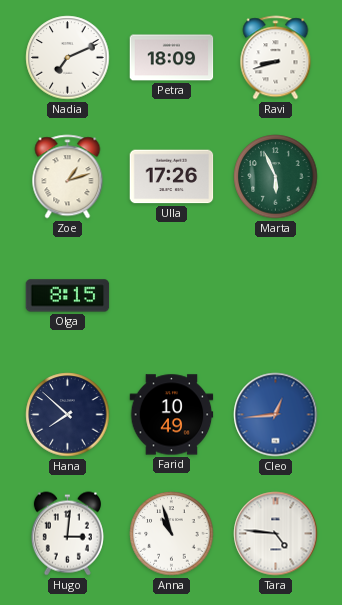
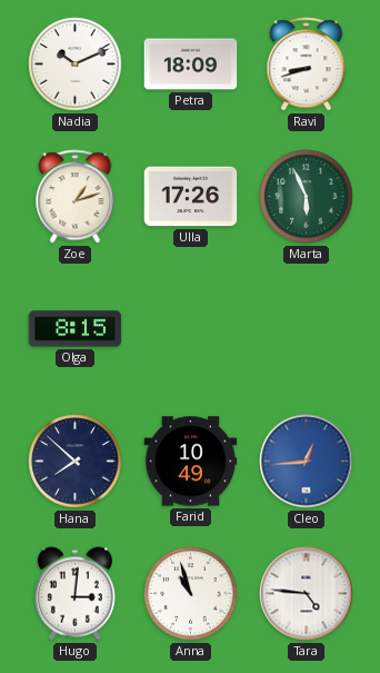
Nadia: 7:11 -> 10:11
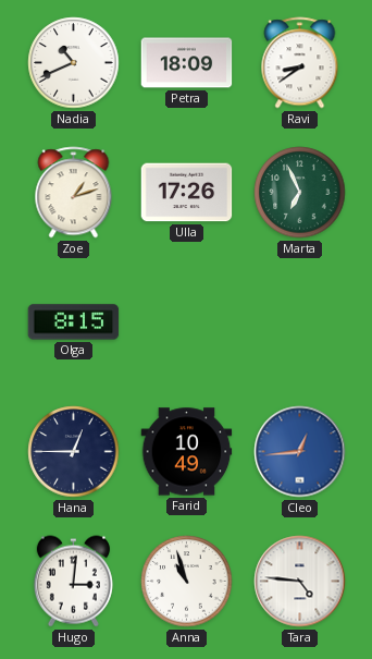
Nadia: 10:11 -> 10:41
Ravi: 8:42 -> 8:39
Marta: 5:56 -> 6:56
Hana: 7:52 -> 12:45
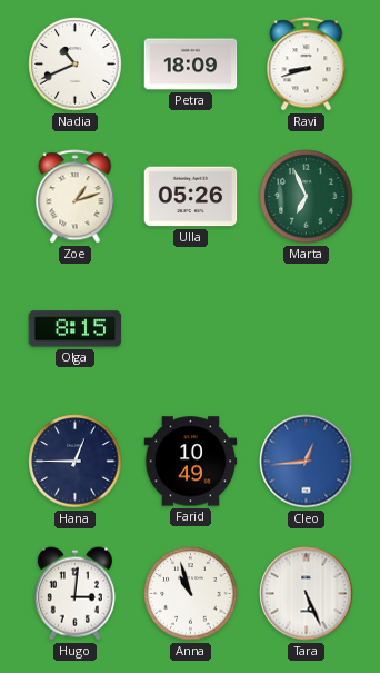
Ravi: 8:39 -> 8:42
Ulla: 17:26 -> 05:26
Tara: 4:46 -> 5:26
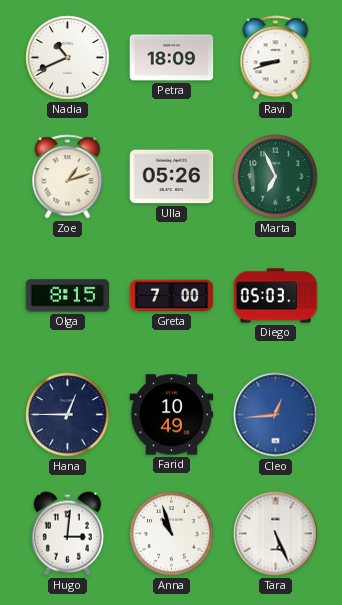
Greta: none -> 7:00
Diego: none -> 05:03
